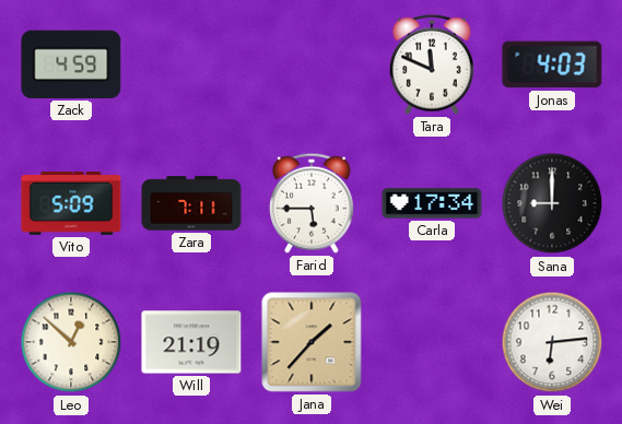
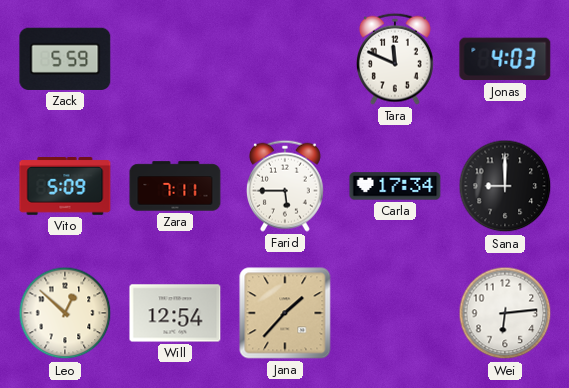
Zack: 4:59 -> 5:59
Will: 21:19 -> 12:54
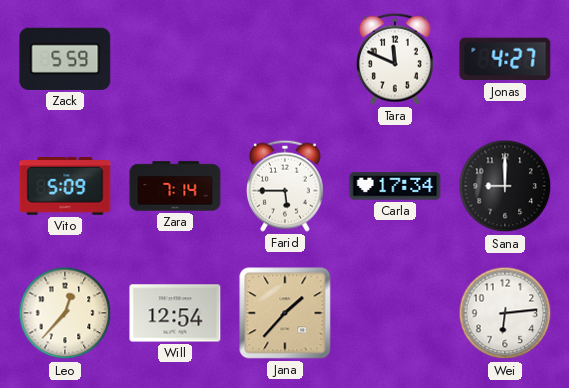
Jonas: 4:03 -> 4:27
Zara: 7:11 -> 7:14
Leo: 12:52 -> 12:37
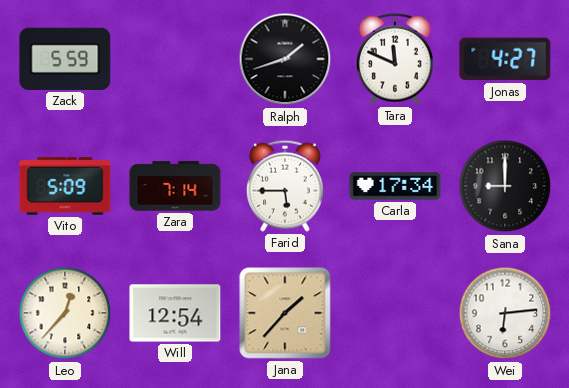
Ralph: none -> 1:42
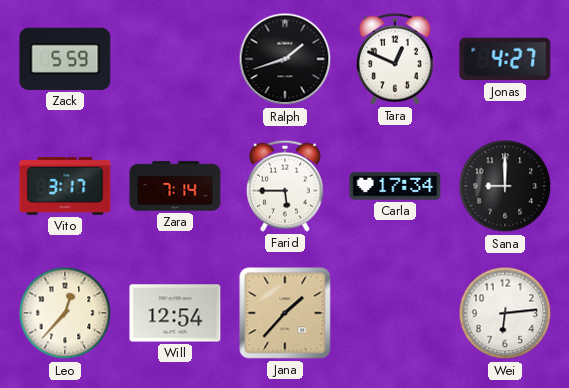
Tara: 11:49 -> 12:49
Vito: 5:09 -> 3:17
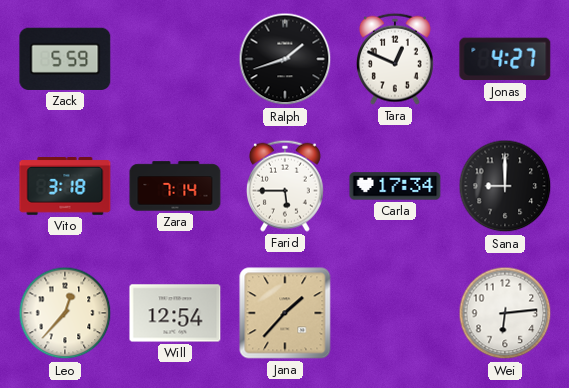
Vito: 3:17 -> 3:18
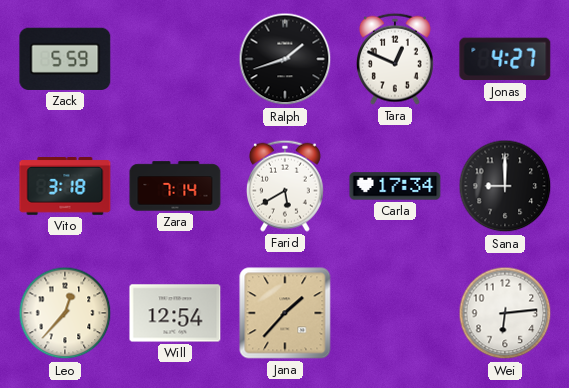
Farid: 5:45 -> 5:40
